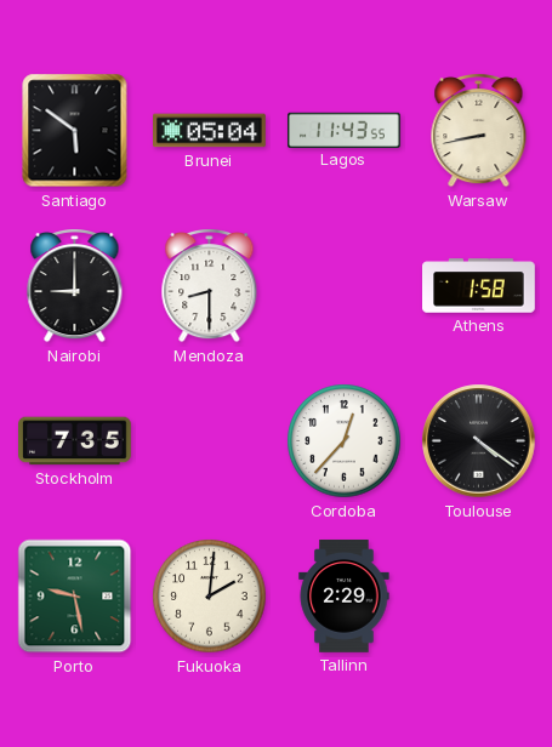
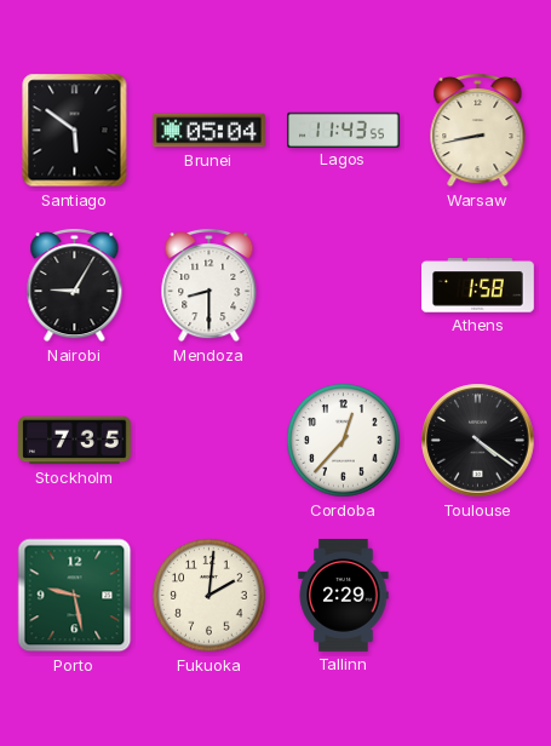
Nairobi: 9:00 -> 9:05
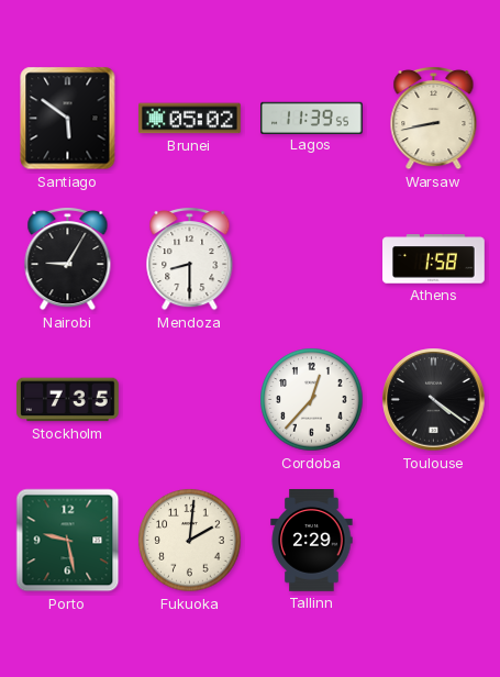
Brunei: 05:04 -> 05:02
Lagos: 11:43 -> 11:39
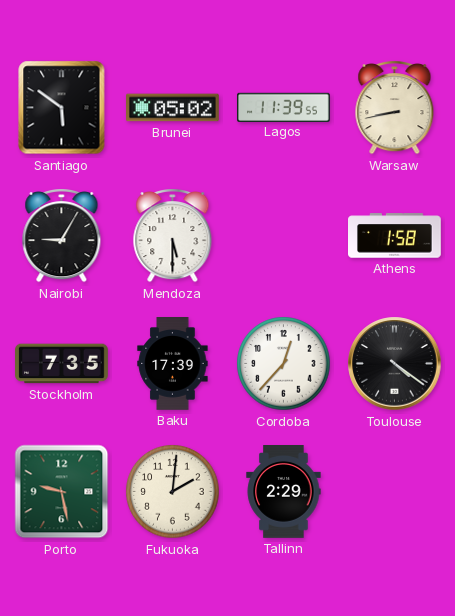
Mendoza: 8:30 -> 5:30
Baku: none -> 17:39
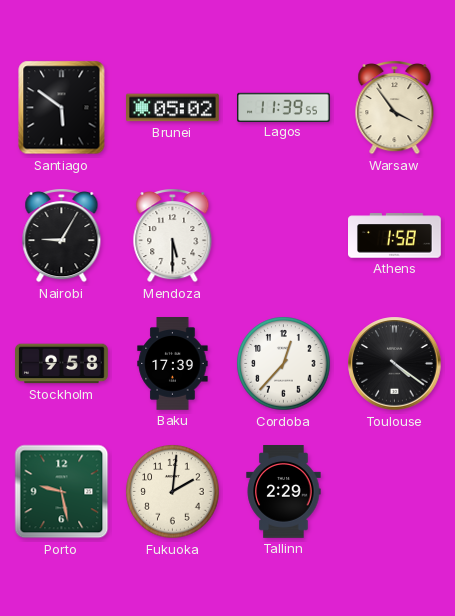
Warsaw: 8:43 -> 3:54
Stockholm: 7:35 -> 9:58
